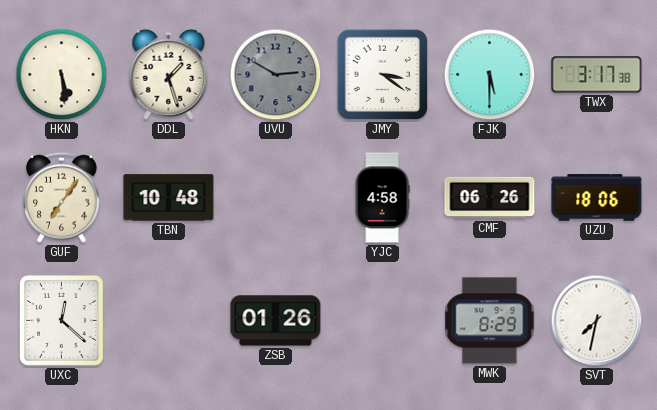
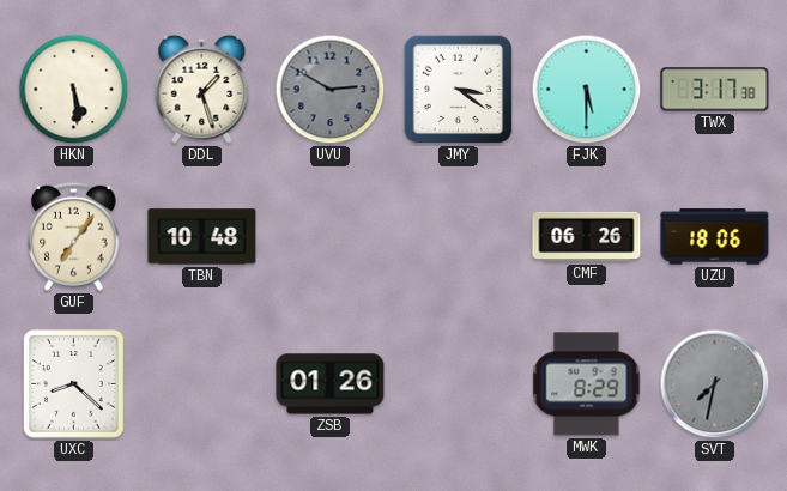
YJC: 4:58 -> none
UXC: 12:22 -> 8:22
SVT dial: white -> grey
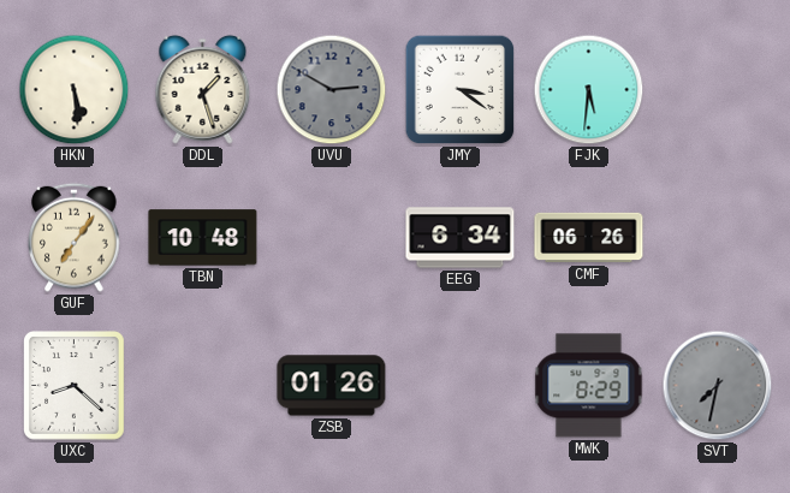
FJK: 5:30 -> 5:31
TWX: 3:17 -> none
EEG: none -> 6:34
UZU: 18:06 -> none
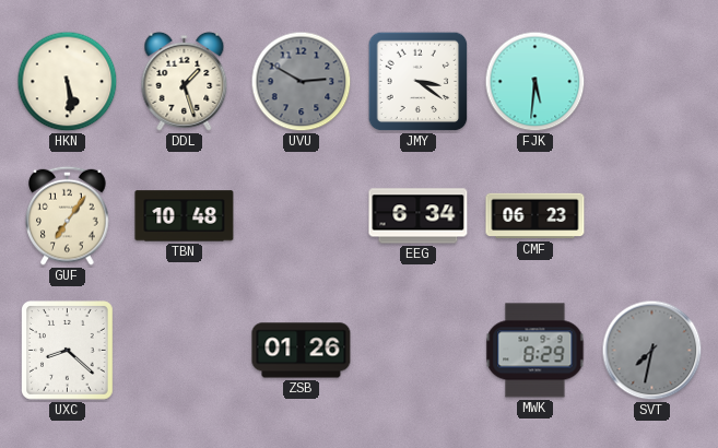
CMF: 06:26 -> 06:23
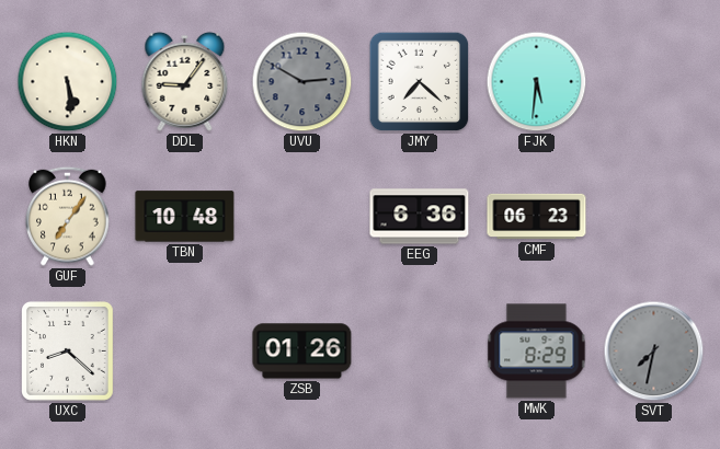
DDL: 1:27 -> 9:06
JMY: 3:21 -> 7:22
EEG: 6:34 -> 6:36
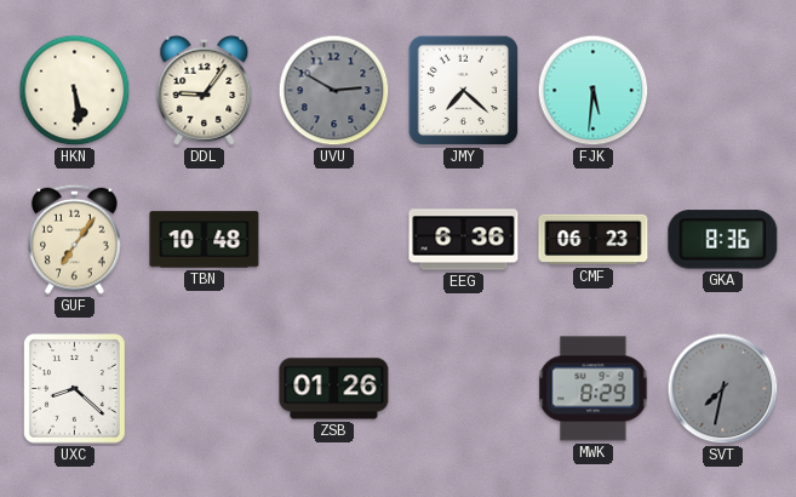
GKA: none -> 8:36
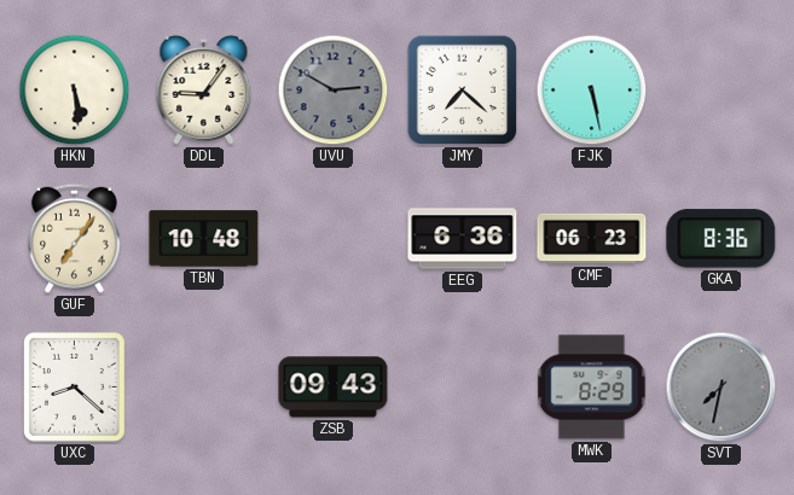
FJK: 5:31 -> 5:28
ZSB: 01:26 -> 09:43
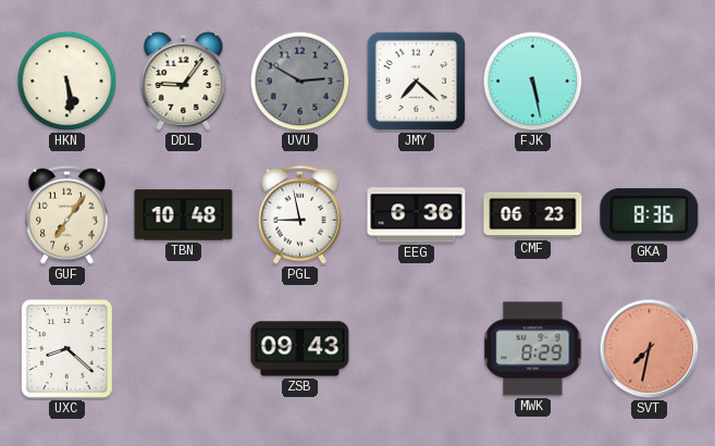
PGL: none -> 8:58
SVT dial: grey -> salmon
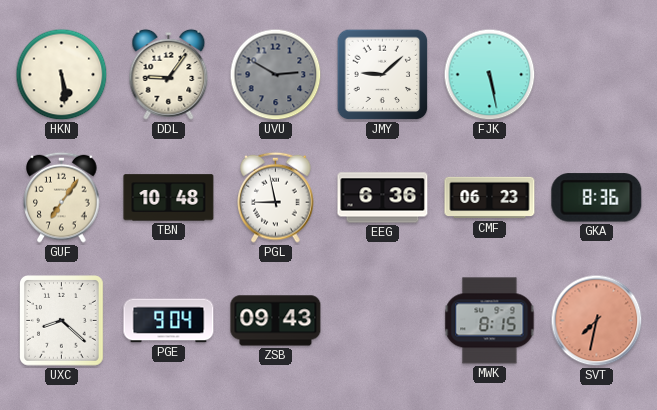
JMY: 7:22 -> 9:08
PGE: none -> 9:04
MWK: 8:29 -> 8:15
